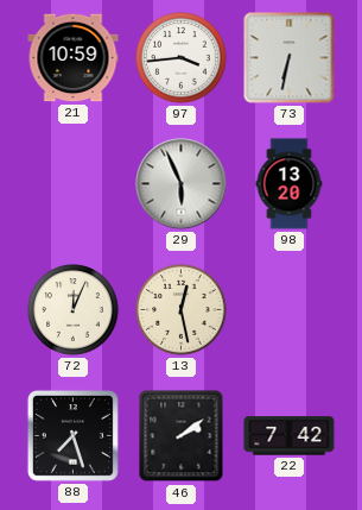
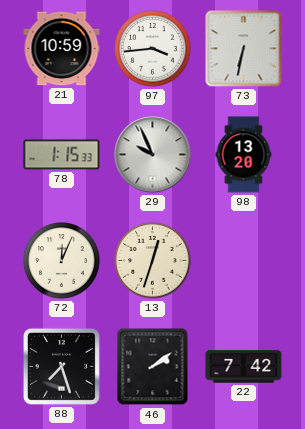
78: none -> 1:15
29: 5:56 -> 9:56
13: 12:28 -> 12:33
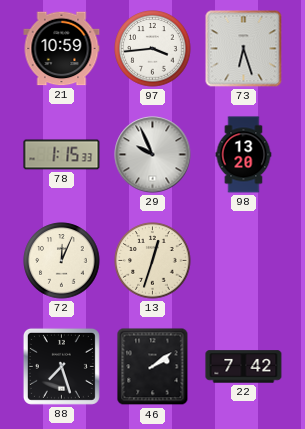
73: 6:32 -> 6:27
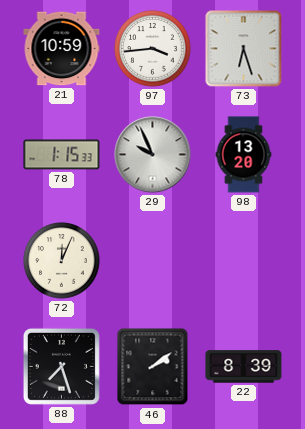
13: 12:33 -> none
22: 7:42 -> 8:39
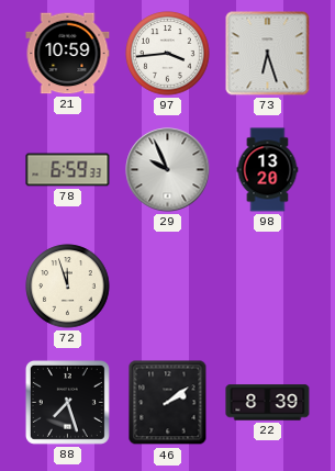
78: 1:15 -> 6:59
72: 12:04 -> 11:57
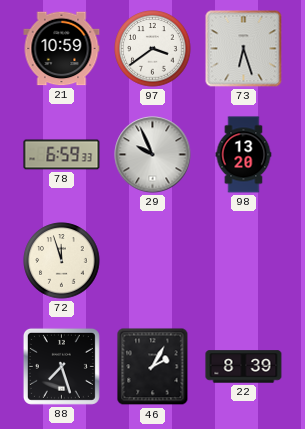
97: 3:44 -> 3:39
46: 2:09 -> 2:05
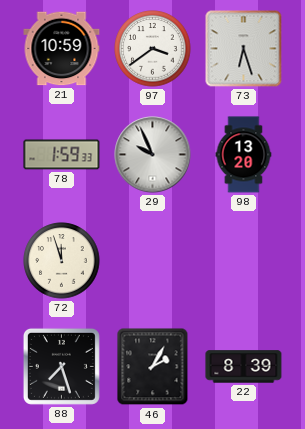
78: 6:59 -> 1:59
